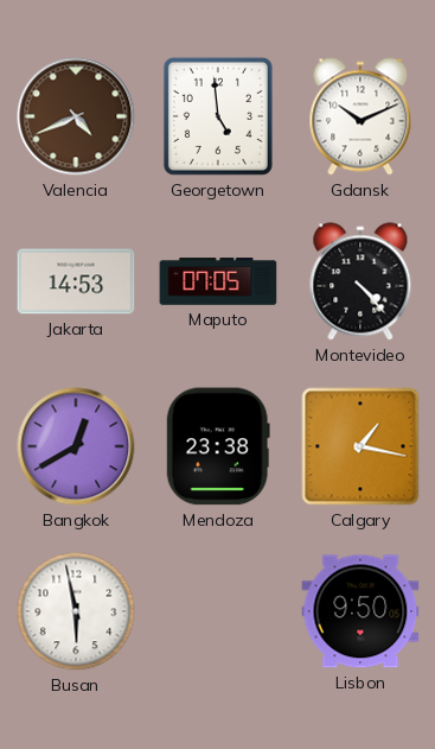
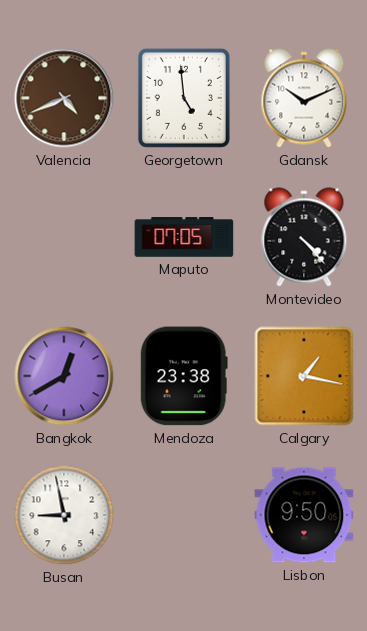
Jakarta: 14:53 -> none
Busan: 5:58 -> 8:58
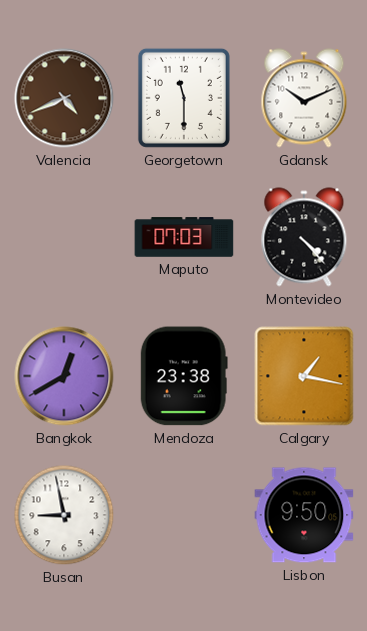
Georgetown: 4:59 -> 11:30
Maputo: 07:05 -> 07:03
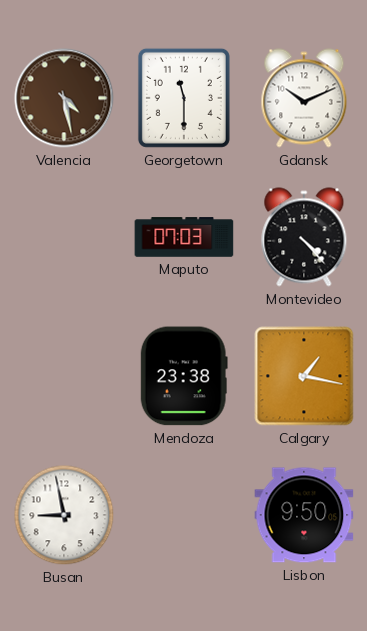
Valencia: 4:41 -> 4:28
Bangkok: 12:40 -> none
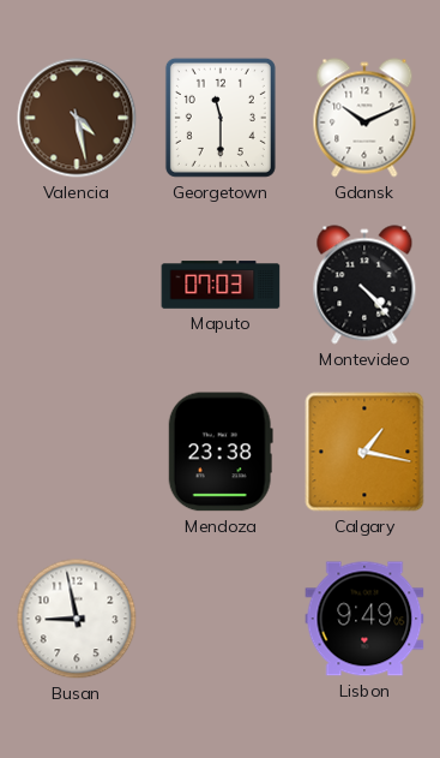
Lisbon: 9:50 -> 9:49
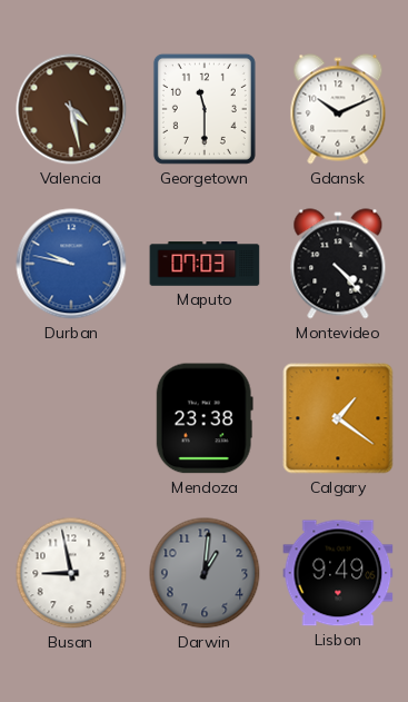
Durban: none -> 9:47
Calgary: 1:17 -> 1:21
Darwin: none -> 1:01
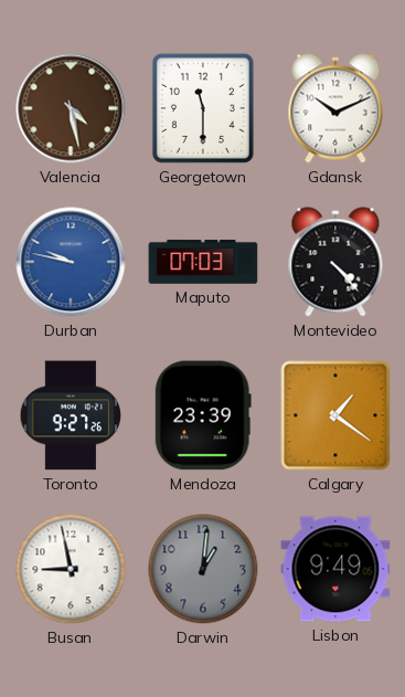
Toronto: none -> 9:27
Mendoza: 23:38 -> 23:39
